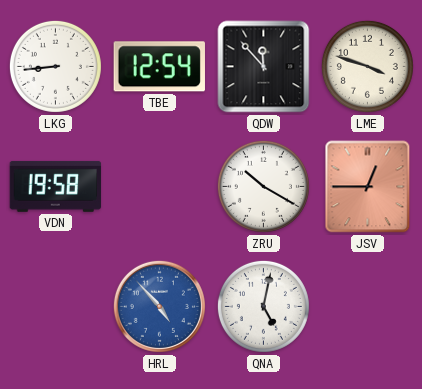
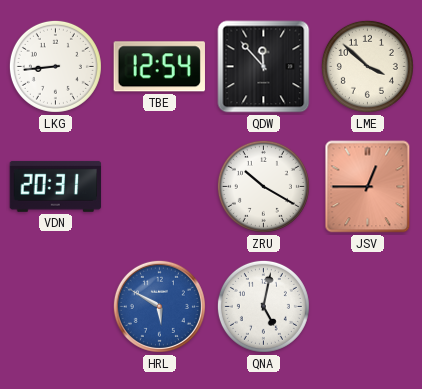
LME: 3:48 -> 3:52
VDN: 19:58 -> 20:31
HRL: 4:53 -> 5:50
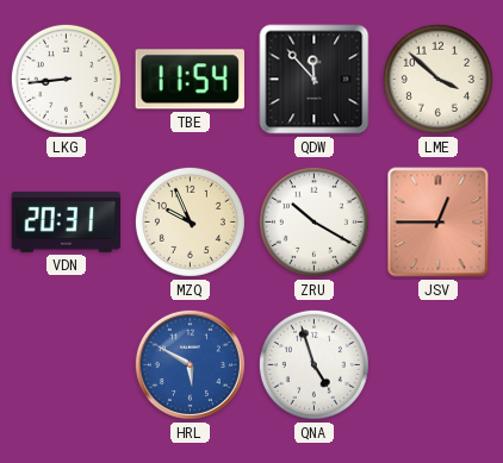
TBE: 12:54 -> 11:54
MZQ: none -> 9:56
QNA: 5:02 -> 4:57
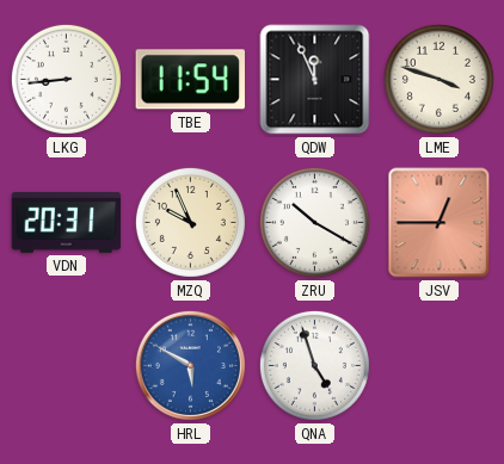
QDW: 11:53 -> 11:56
LME: 3:52 -> 3:48
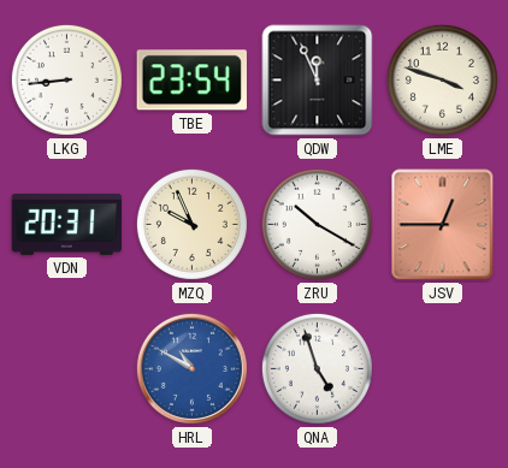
TBE: 11:54 -> 23:54
HRL: 5:50 -> 10:50
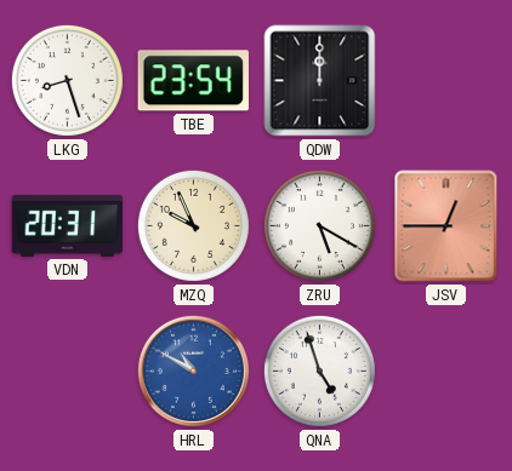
LKG: 8:44 -> 8:27
QDW: 11:56 -> 12:00
LME: 3:48 -> none
ZRU: 10:20 -> 5:20
